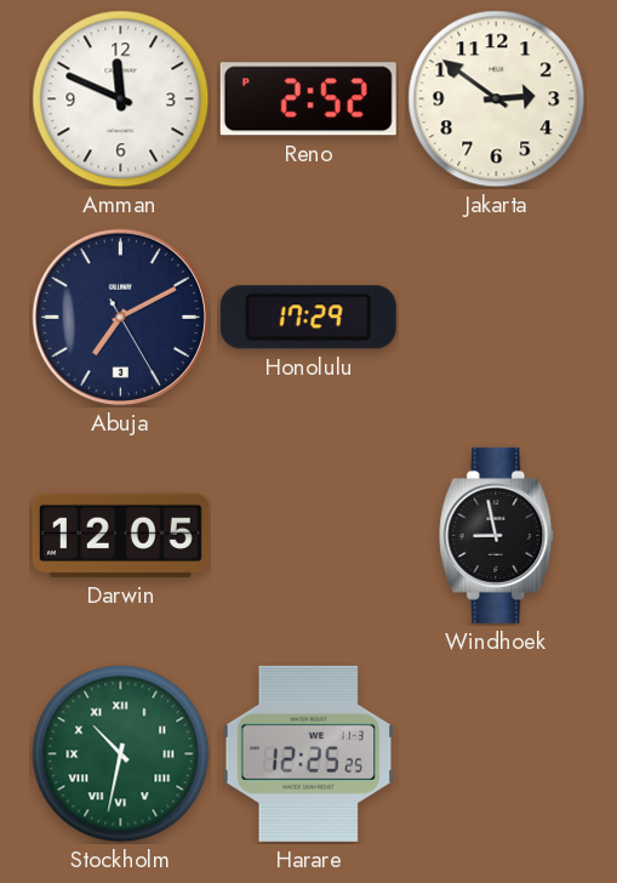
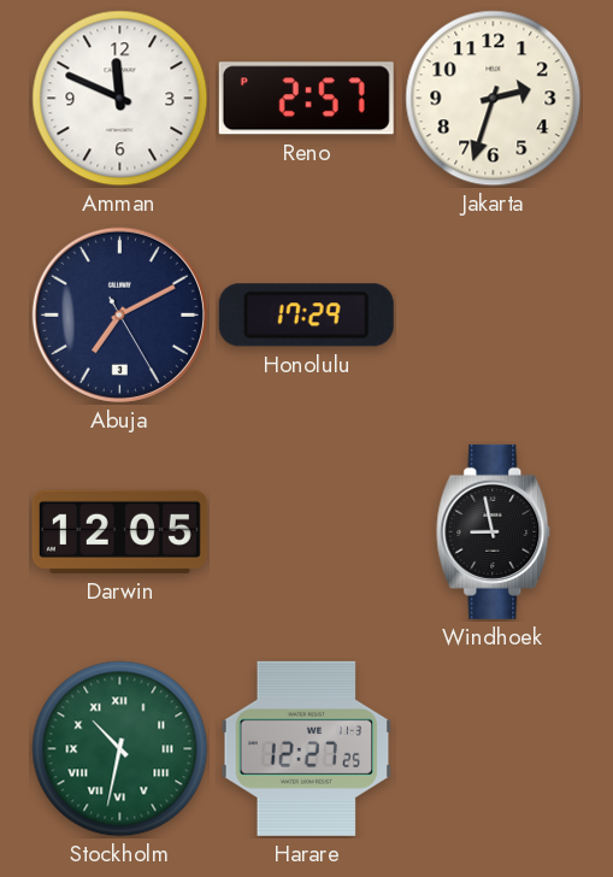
Reno: 2:52 -> 2:57
Jakarta: 2:51 -> 2:33
Harare: 12:25 -> 12:27
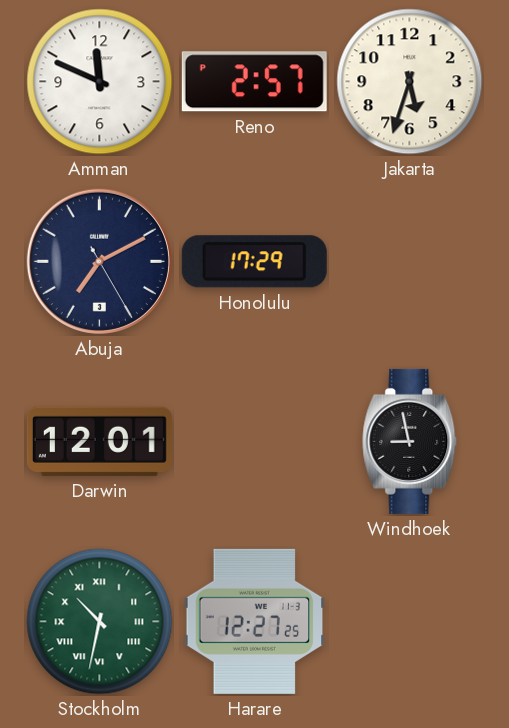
Jakarta: 2:33 -> 5:33
Darwin: 12:05 -> 12:01
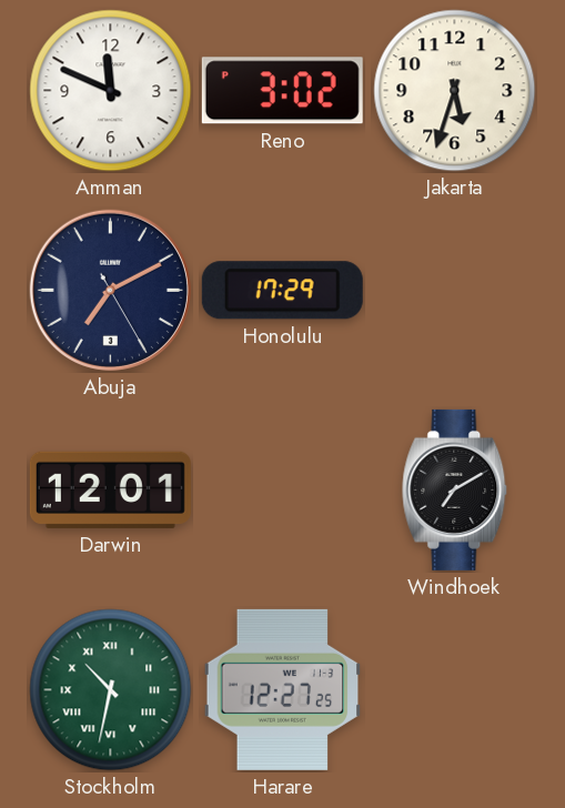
Reno: 2:57 -> 3:02
Windhoek: 8:58 -> 7:10
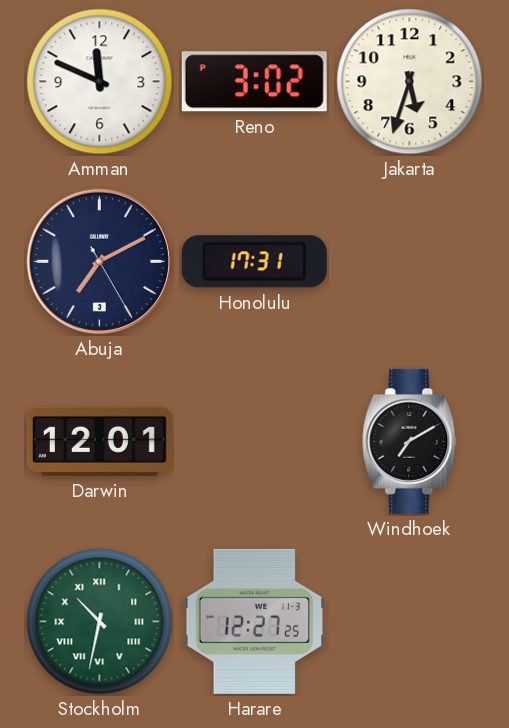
Honolulu: 17:29 -> 17:31
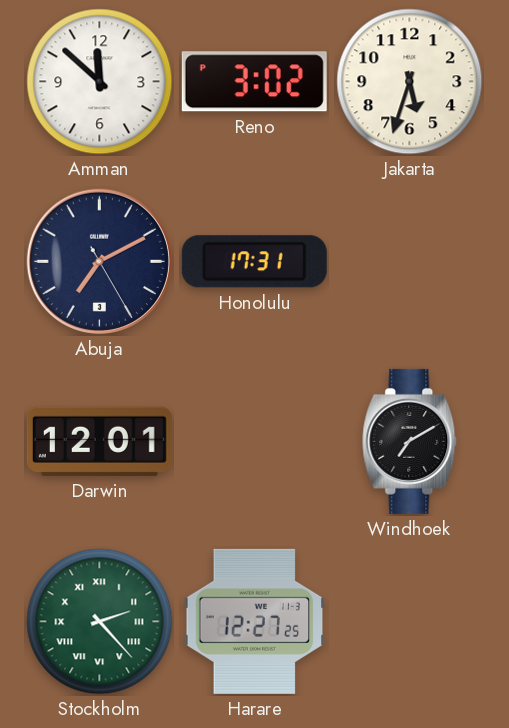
Amman: 11:49 -> 11:52
Stockholm: 10:32 -> 2:23
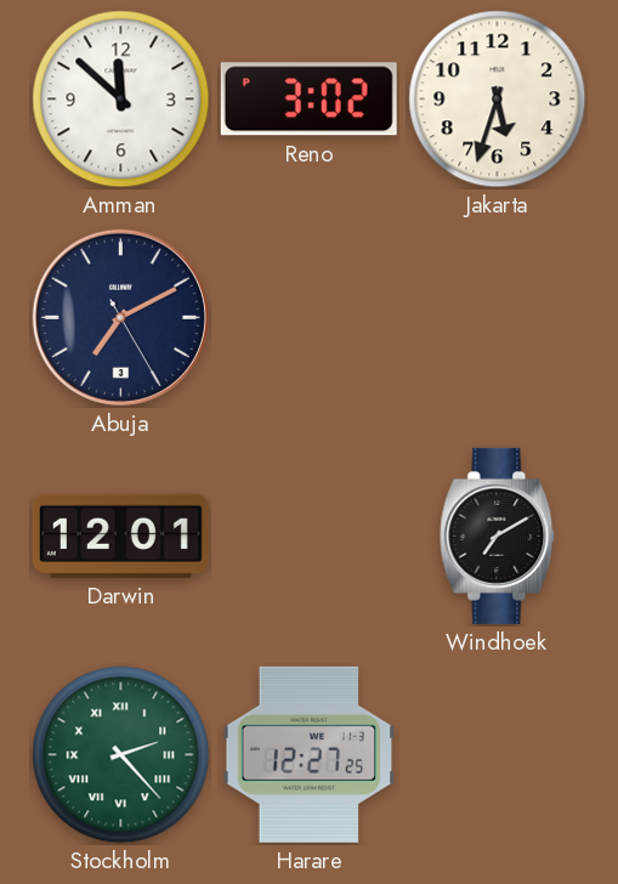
Honolulu: 17:31 -> none
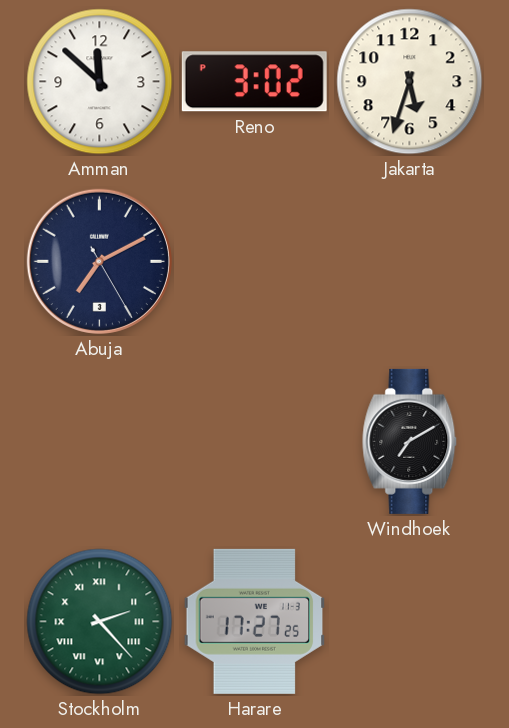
Darwin: 12:01 -> none
Harare: 12:27 -> 17:27
